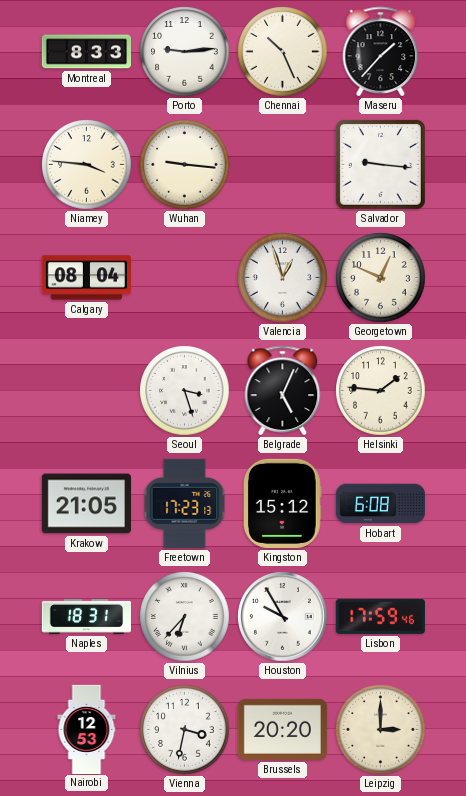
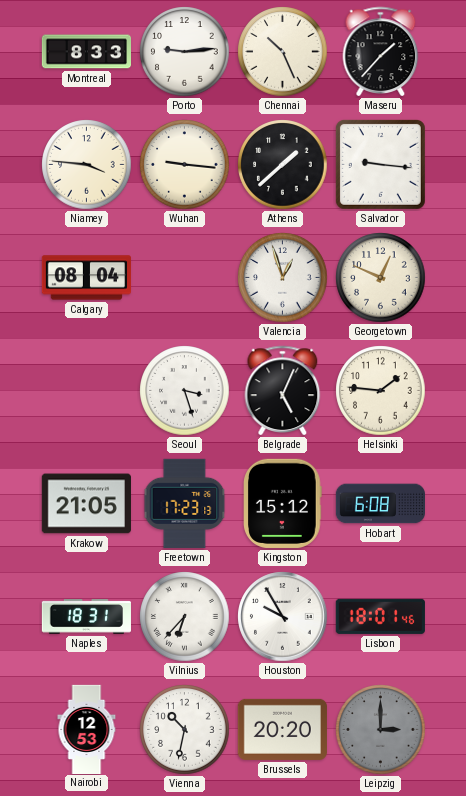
Athens: none -> 1:38
Lisbon: 17:59 -> 18:01
Vienna: 3:32 -> 10:32
Leipzig dial: cream -> grey
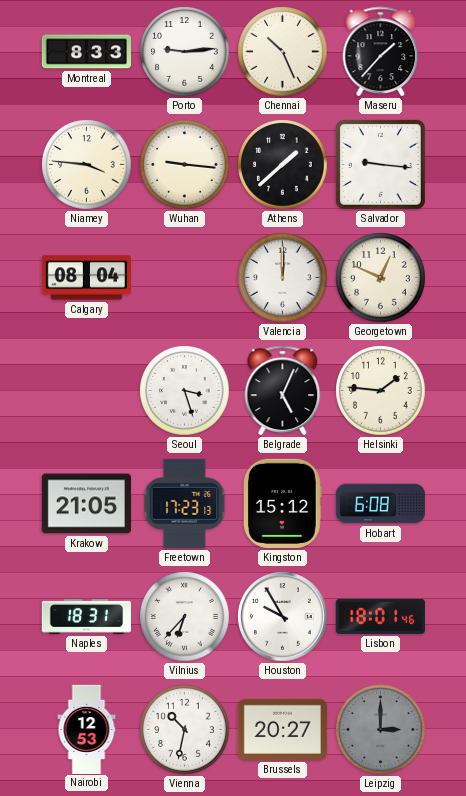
Valencia: 12:57 -> 12:00
Brussels: 20:20 -> 20:27
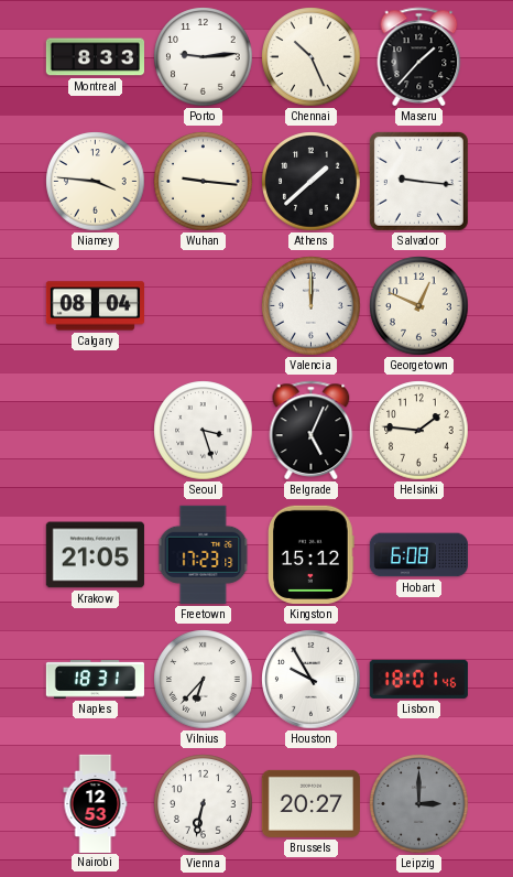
Vienna: 10:32 -> 6:32
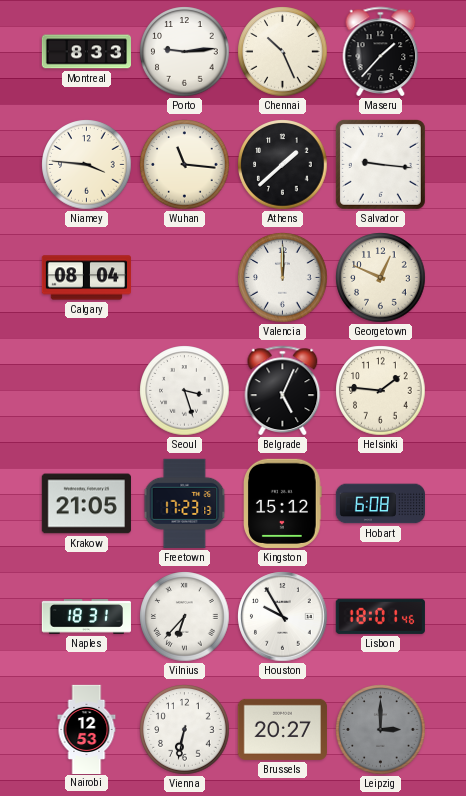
Wuhan: 9:16 -> 11:16
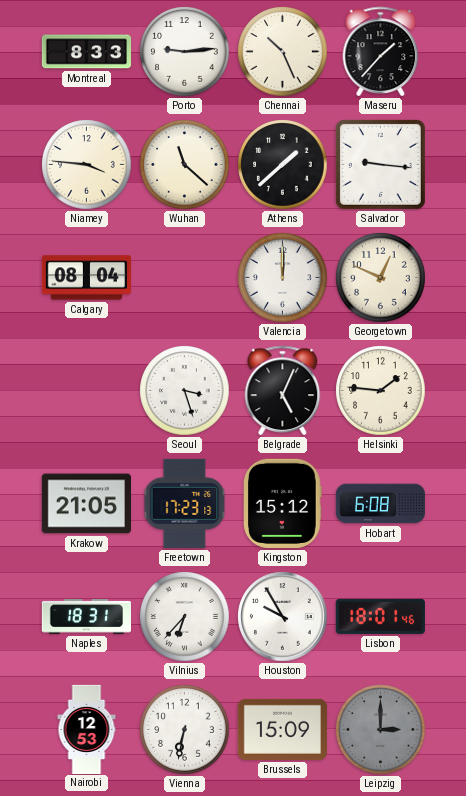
Wuhan: 11:16 -> 11:22
Brussels: 20:27 -> 15:09
